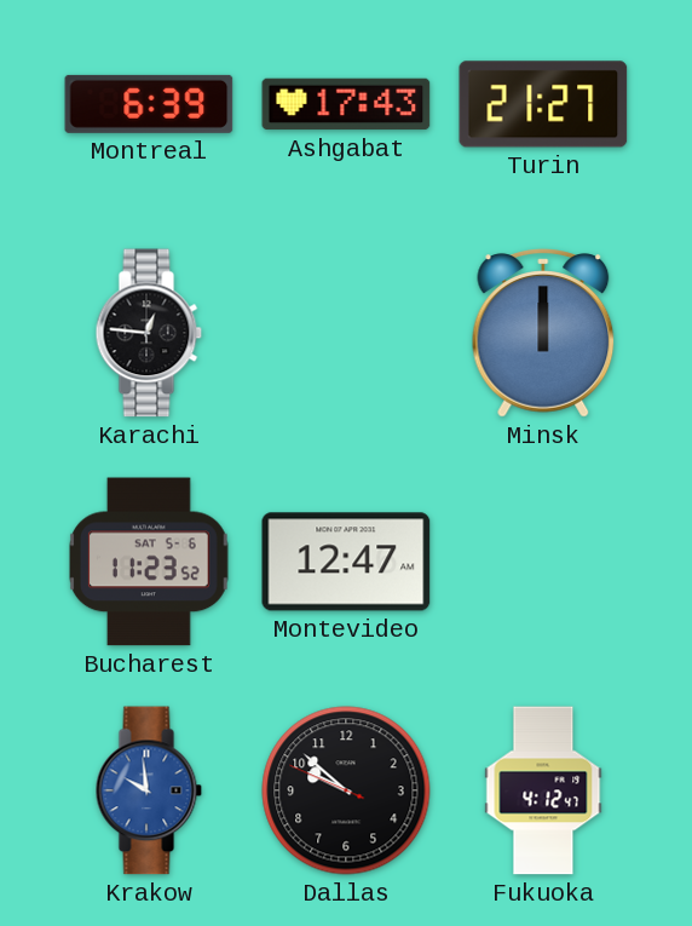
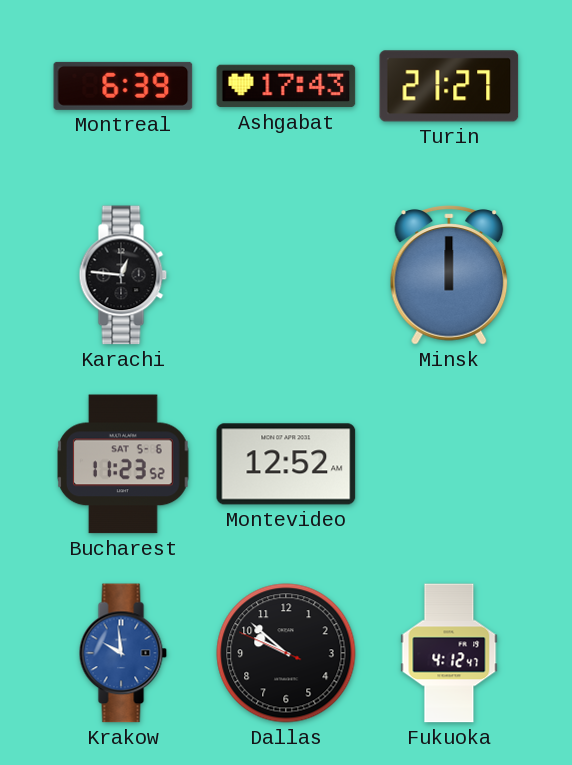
Montevideo: 12:47 -> 12:52
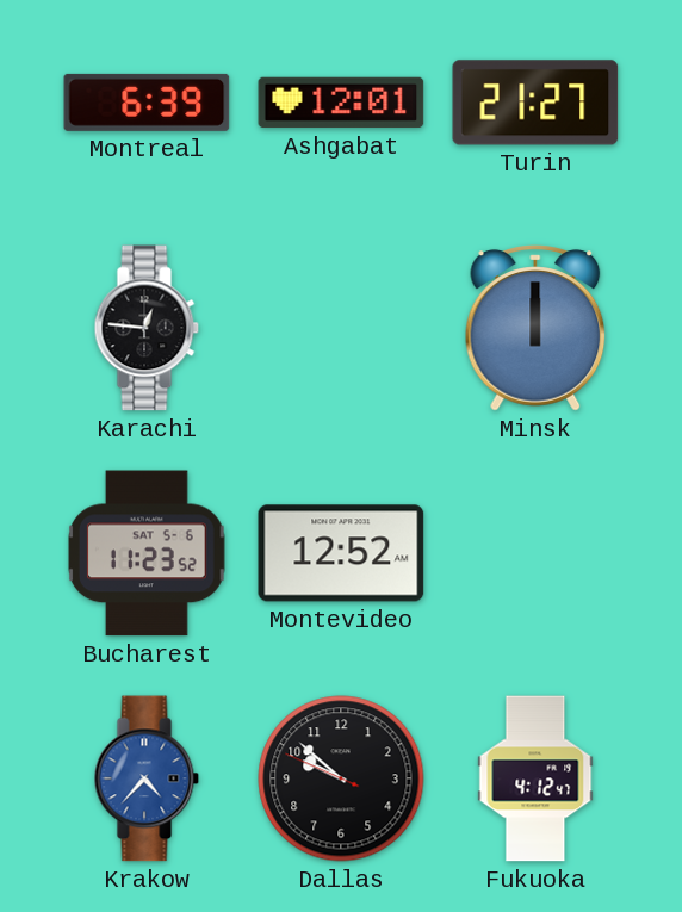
Ashgabat: 17:43 -> 12:01
Krakow: 9:59 -> 4:37
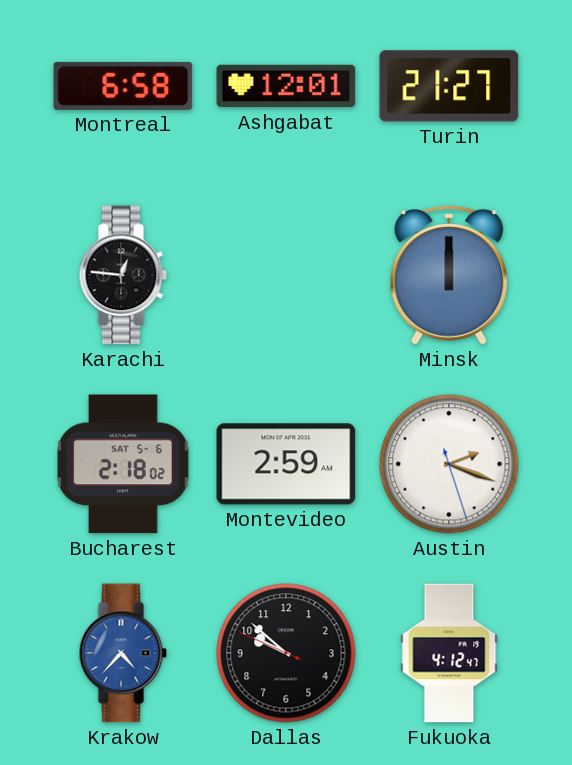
Montreal: 6:39 -> 6:58
Bucharest: 11:23 -> 2:18
Montevideo: 12:52 -> 2:59
Austin: none -> 2:18
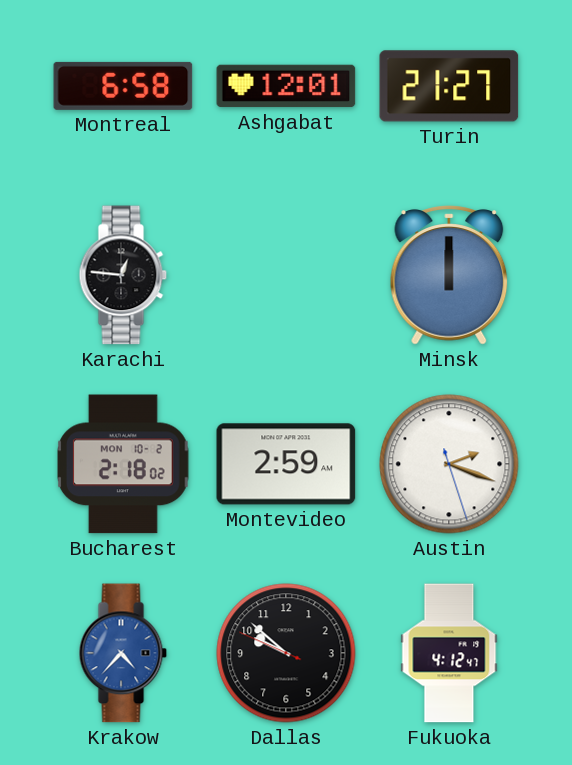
Bucharest date: SAT 5-6 -> MON 10-2
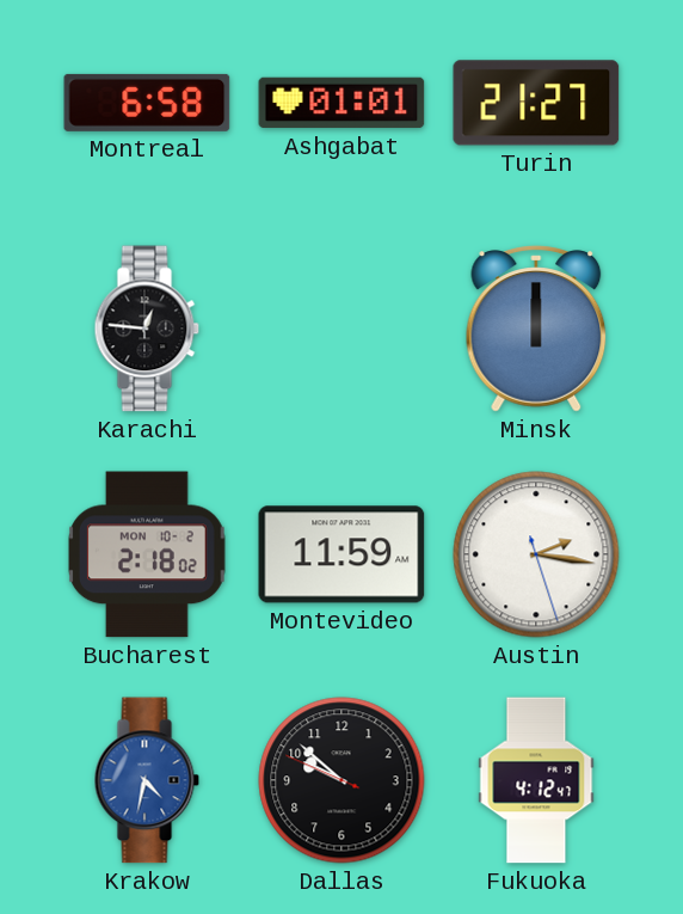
Ashgabat: 12:01 -> 01:01
Montevideo: 2:59 -> 11:59
Austin: 2:18 -> 2:16
Krakow: 4:37 -> 4:32
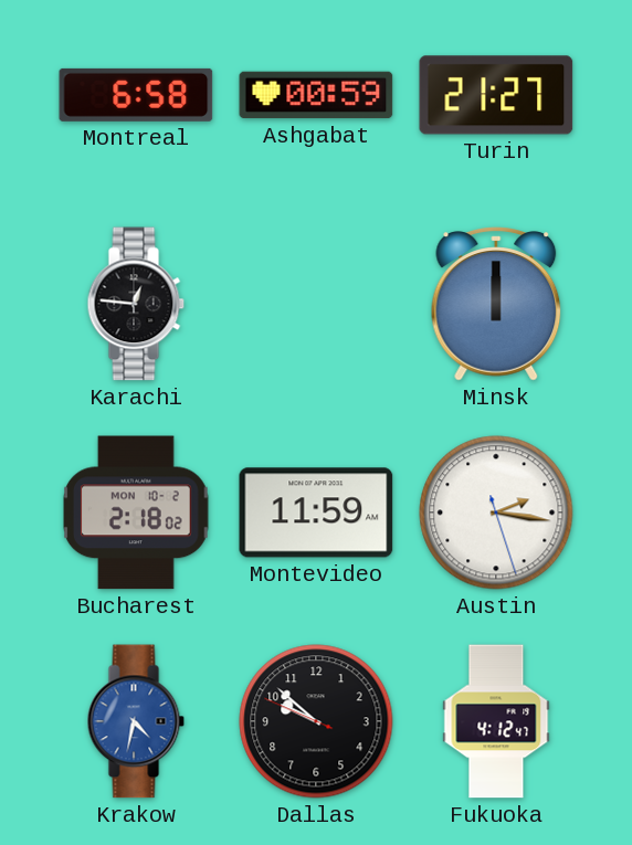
Ashgabat: 01:01 -> 00:59
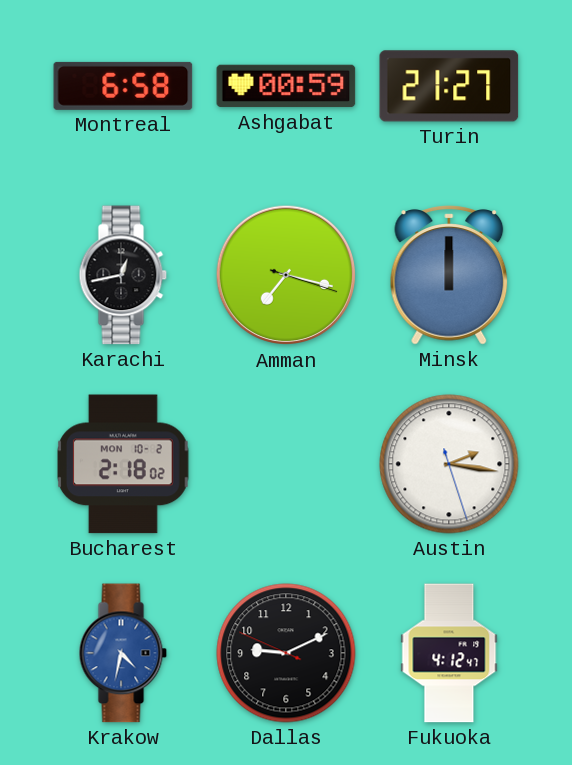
Karachi: 12:46 -> 12:43
Amman: none -> 7:17
Montevideo: 11:59 -> none
Dallas: 9:51 -> 9:10
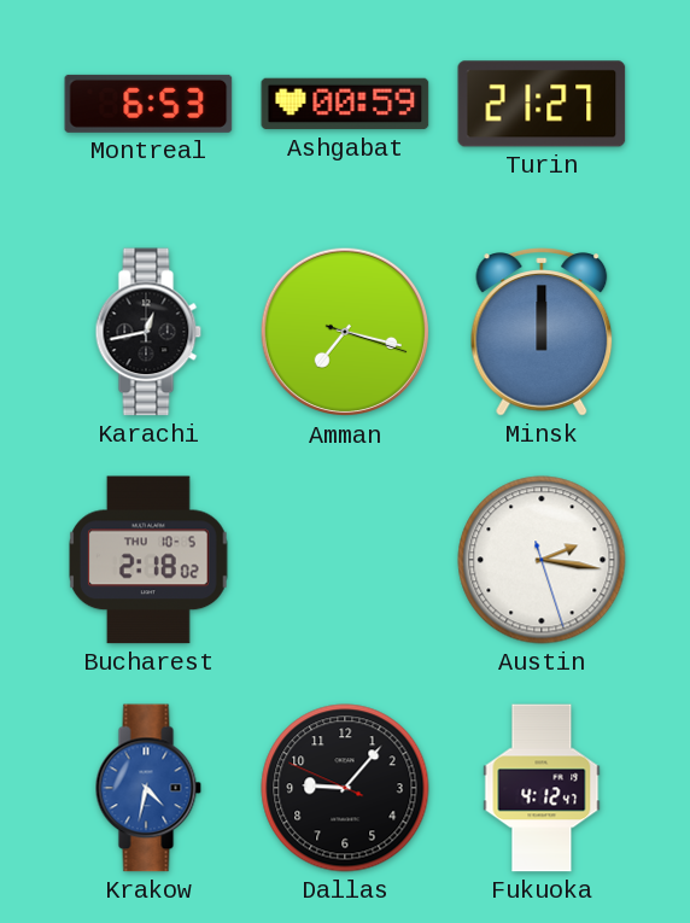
Montreal: 6:58 -> 6:53
Bucharest date: MON 10-2 -> THU 10-5
Dallas: 9:10 -> 9:06
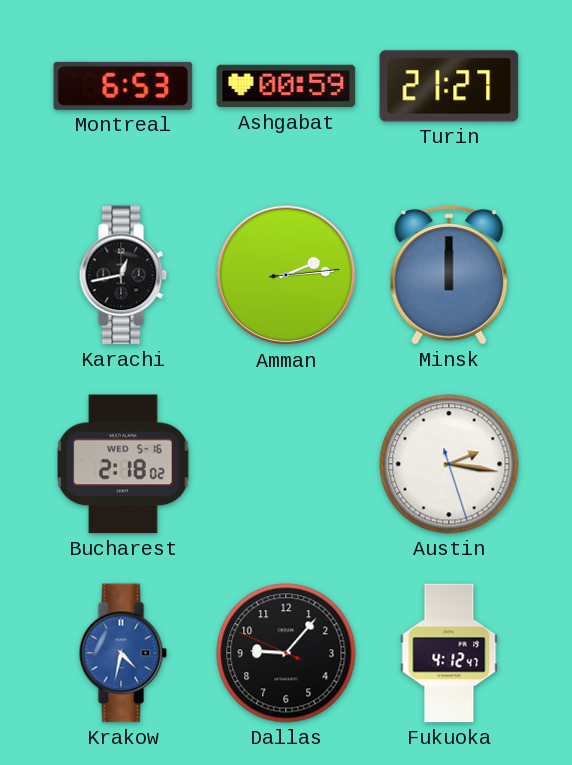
Amman: 7:17 -> 2:14
Bucharest date: THU 10-5 -> WED 5-16
